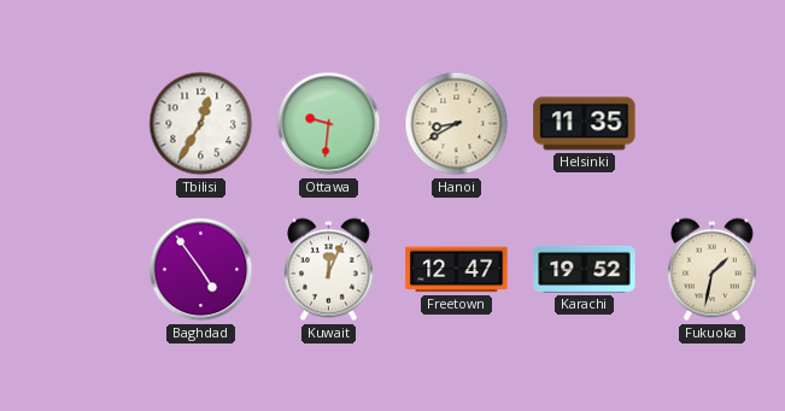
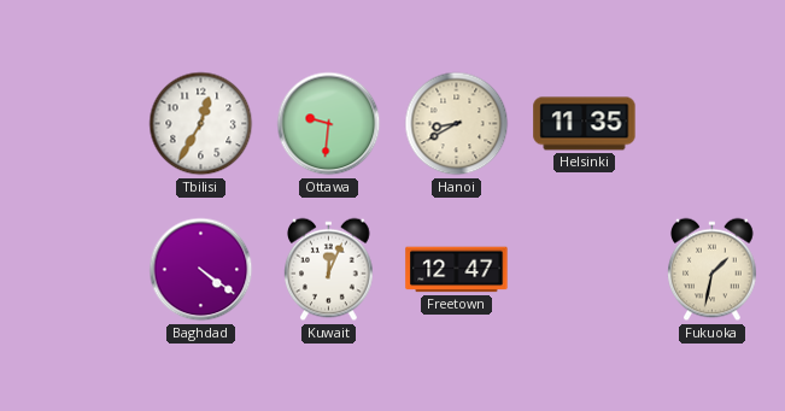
Baghdad: 4:54 -> 4:21
Karachi: 19:52 -> none
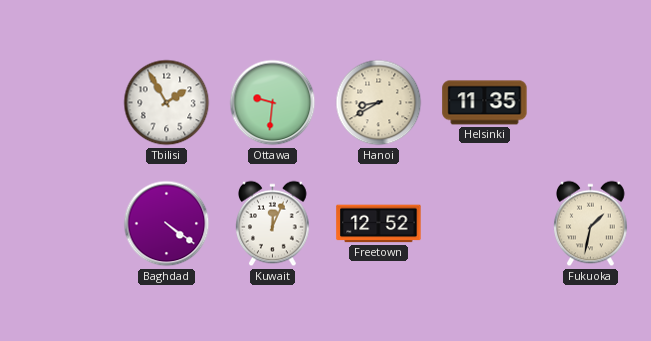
Tbilisi: 12:35 -> 1:55
Freetown: 12:47 -> 12:52
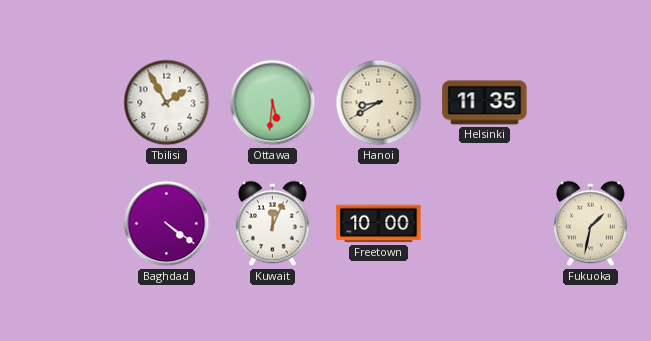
Ottawa: 9:31 -> 5:31
Freetown: 12:52 -> 10:00
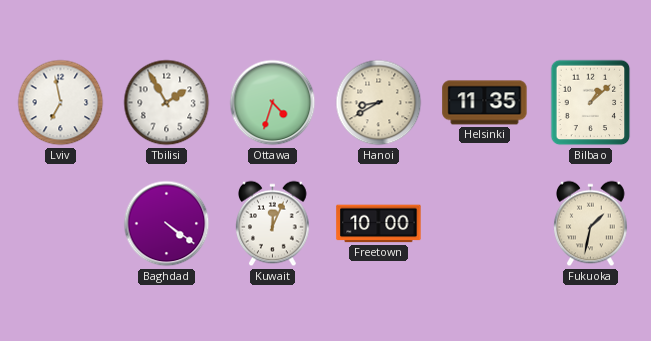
Lviv: none -> 6:58
Ottawa: 5:31 -> 4:33
Bilbao: none -> 1:08
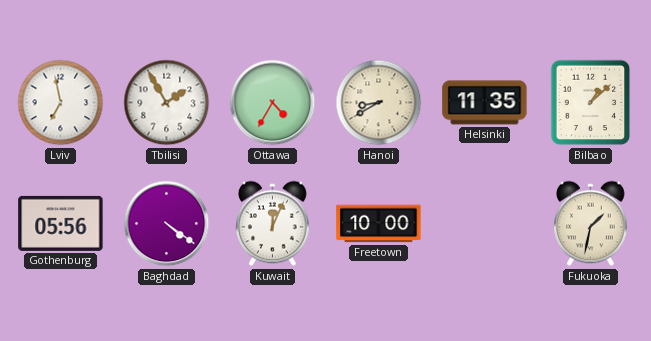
Ottawa: 4:33 -> 4:35
Gothenburg: none -> 05:56
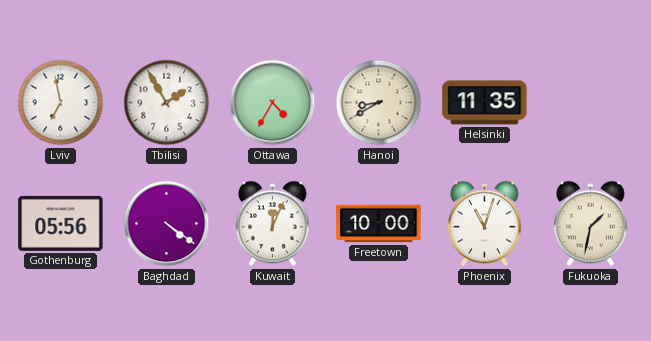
Bilbao: 1:08 -> none
Phoenix: none -> 11:03
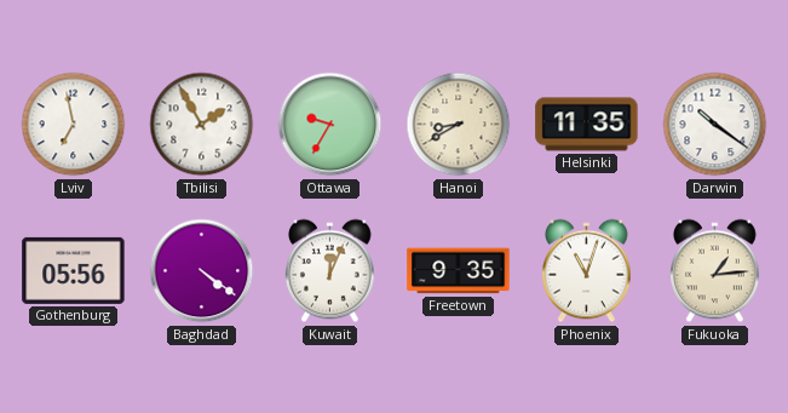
Ottawa: 4:35 -> 9:35
Darwin: none -> 10:21
Freetown: 10:00 -> 9:35
Fukuoka: 1:32 -> 1:14
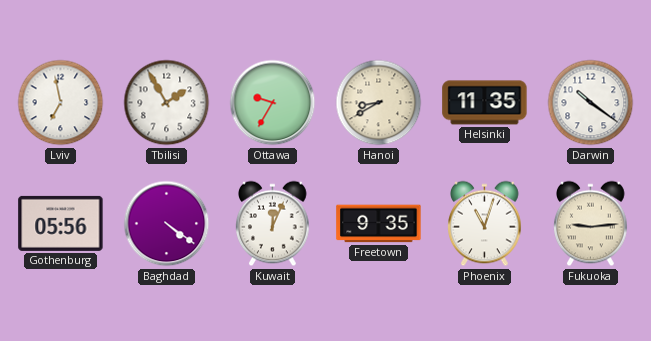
Fukuoka: 1:14 -> 9:14
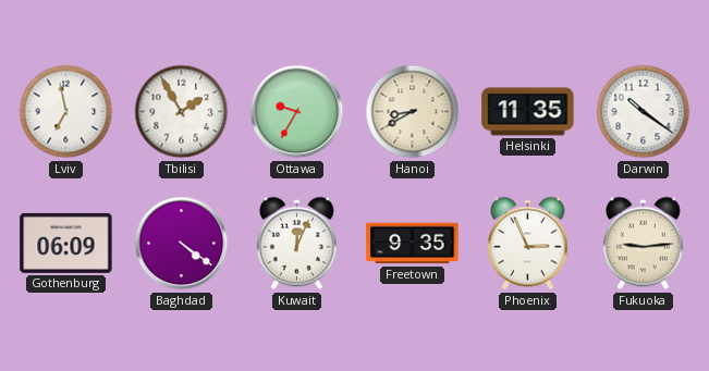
Gothenburg: 05:56 -> 06:09
Phoenix: 11:03 -> 2:56
